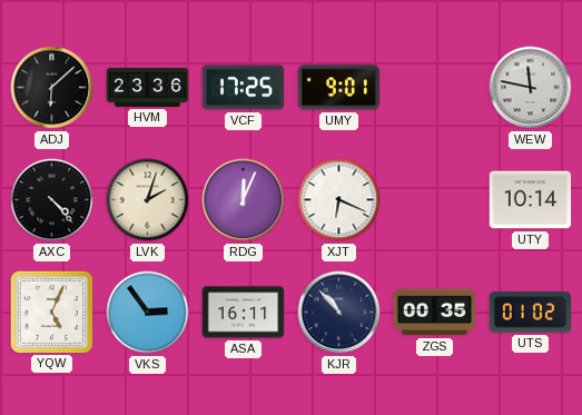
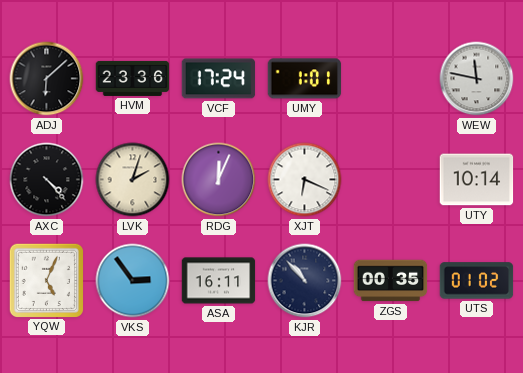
VCF: 17:25 -> 17:24
UMY: 9:01 -> 1:01
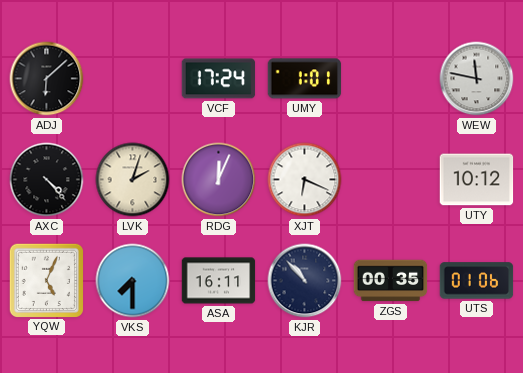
HVM: 23:36 -> none
UTY: 10:14 -> 10:12
VKS: 2:54 -> 7:30
UTS: 01:02 -> 01:06
